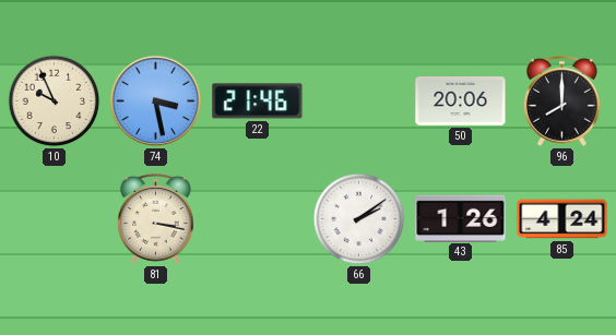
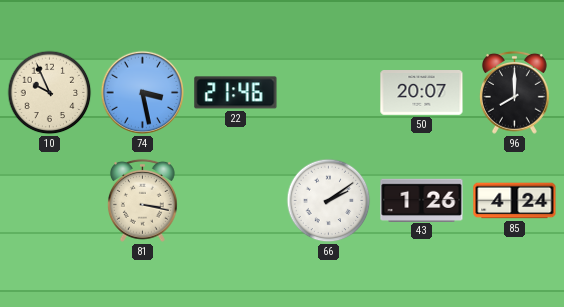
50: 20:06 -> 20:07
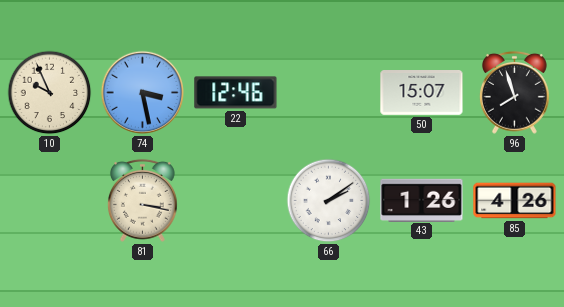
22: 21:46 -> 12:46
50: 20:07 -> 15:07
96: 8:00 -> 7:57
85: 4:24 -> 4:26
